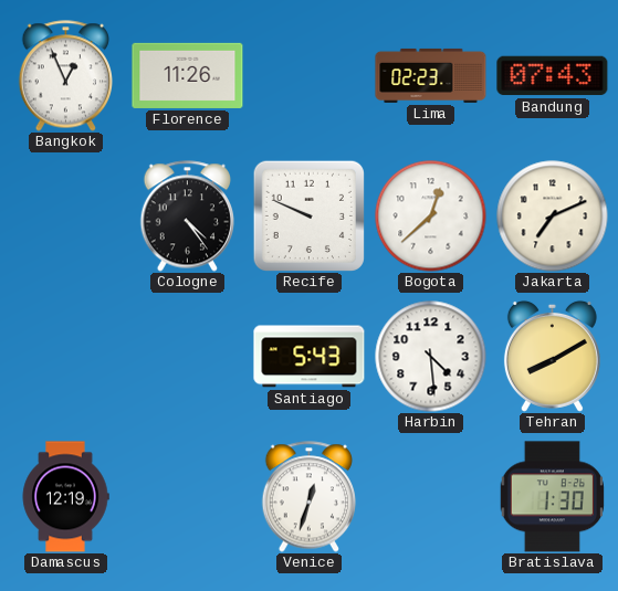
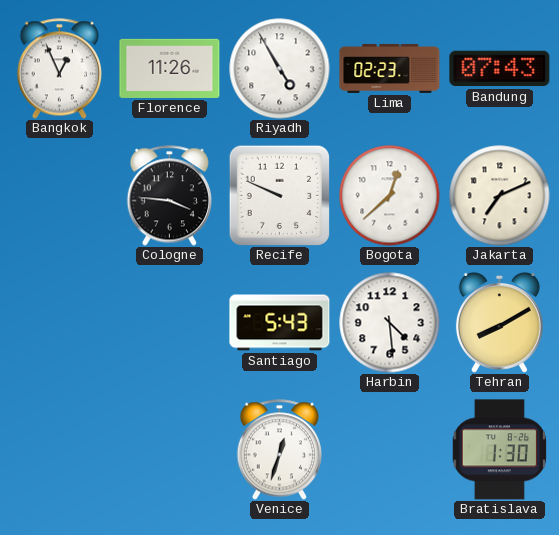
Riyadh: none -> 4:55
Cologne: 4:24 -> 3:46
Damascus: 12:19 -> none
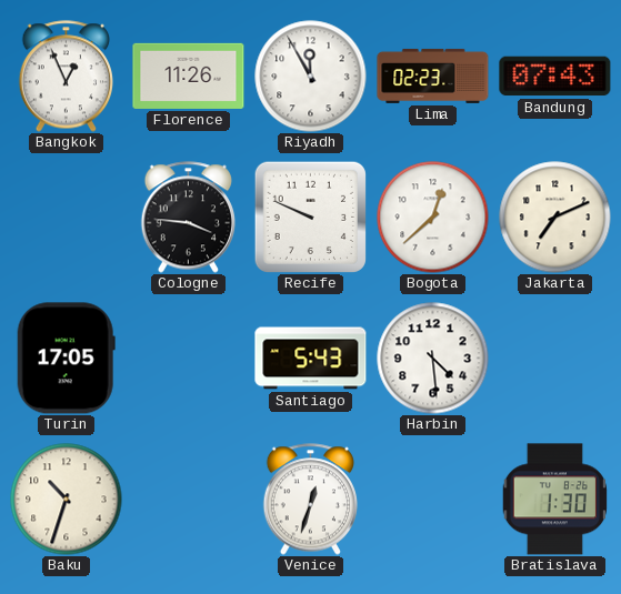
Riyadh: 4:55 -> 11:55
Turin: none -> 17:05
Tehran: 8:10 -> none
Baku: none -> 10:33
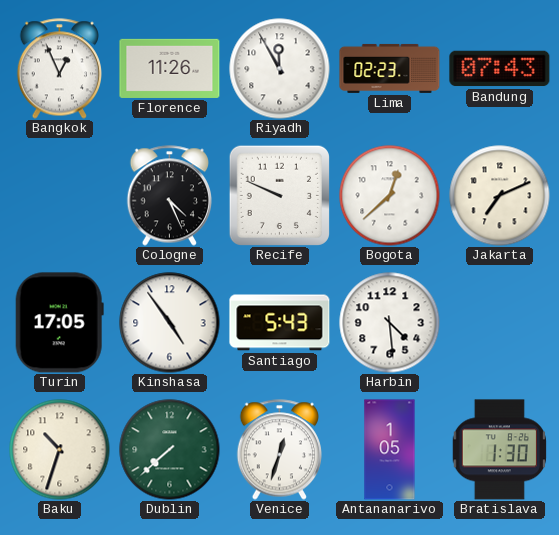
Cologne: 3:46 -> 4:26
Kinshasa: none -> 4:54
Dublin: none -> 7:38
Antananarivo: none -> 1:05
